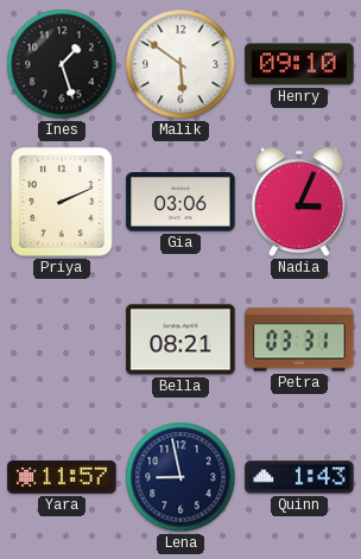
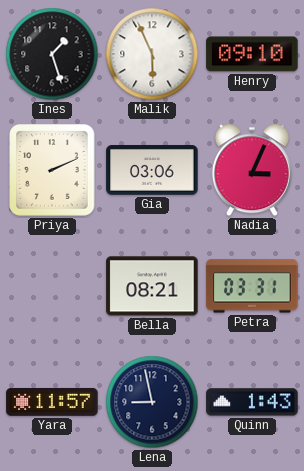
Malik: 5:51 -> 5:56
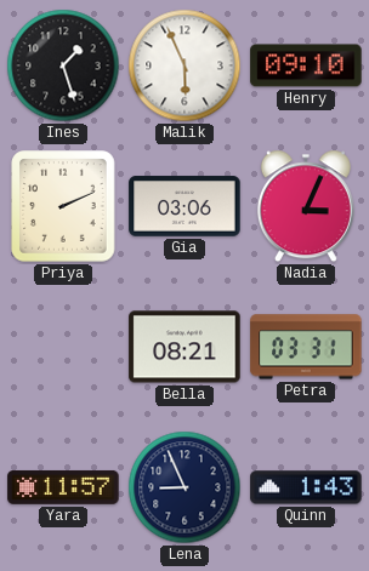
Lena: 8:58 -> 8:56
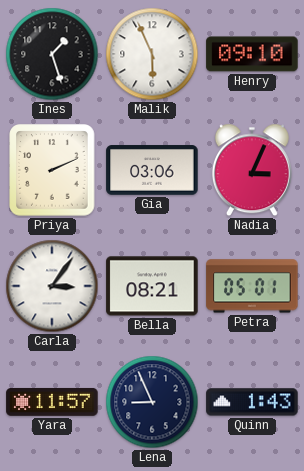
Carla: none -> 3:06
Petra: 03:31 -> 05:01
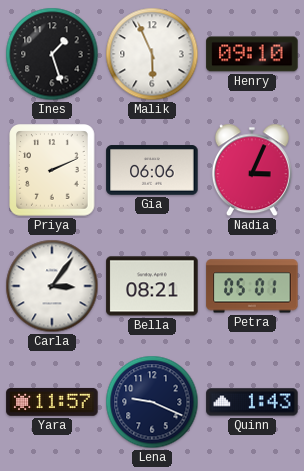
Gia: 03:06 -> 06:06
Lena: 8:56 -> 9:19
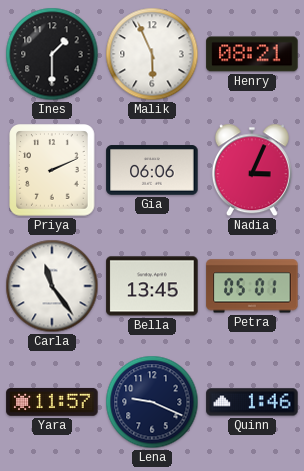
Ines: 1:27 -> 1:30
Henry: 09:10 -> 08:21
Carla: 3:06 -> 11:24
Bella: 08:21 -> 13:45
Quinn: 1:43 -> 1:46
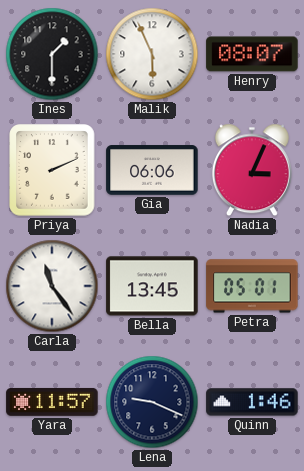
Henry: 08:21 -> 08:07
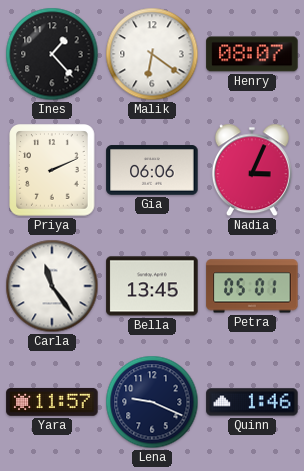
Ines: 1:30 -> 1:23
Malik: 5:56 -> 6:21
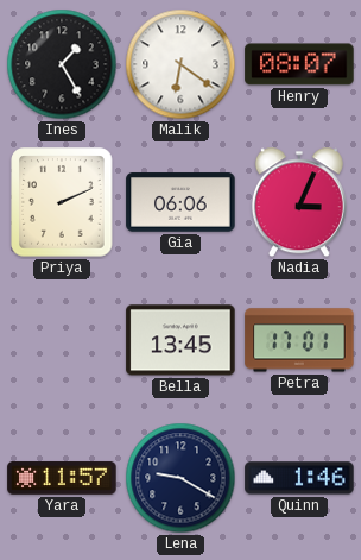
Ines: 1:23 -> 1:25
Carla: 11:24 -> none
Petra: 05:01 -> 17:01
Lena: 9:19 -> 9:20
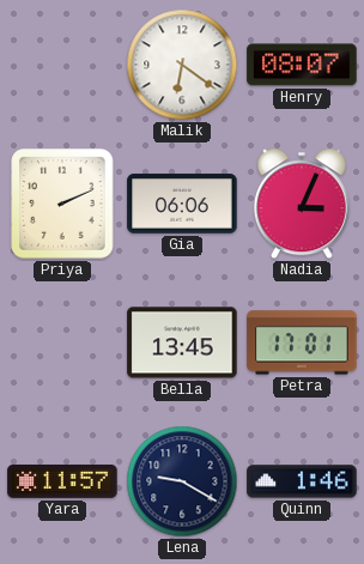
Ines: 1:25 -> none
